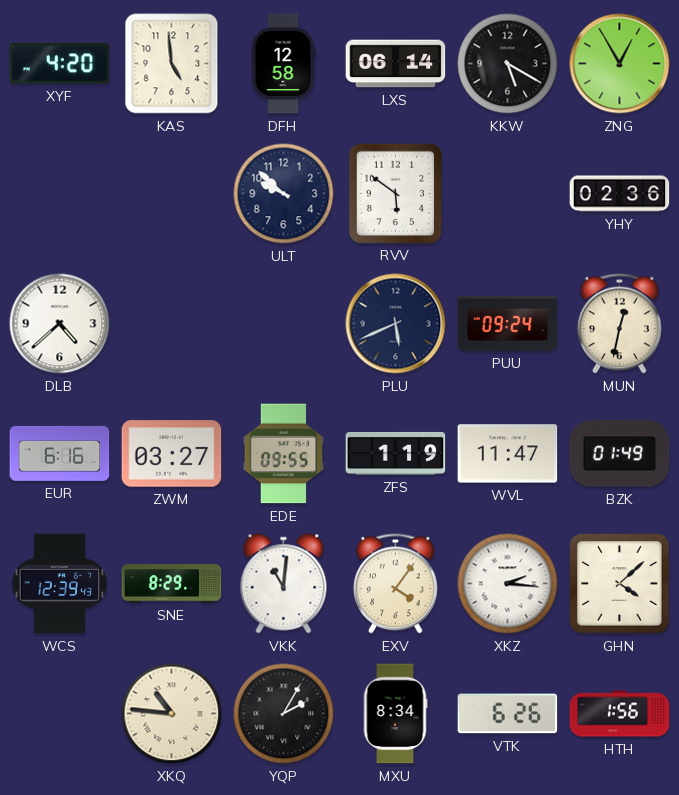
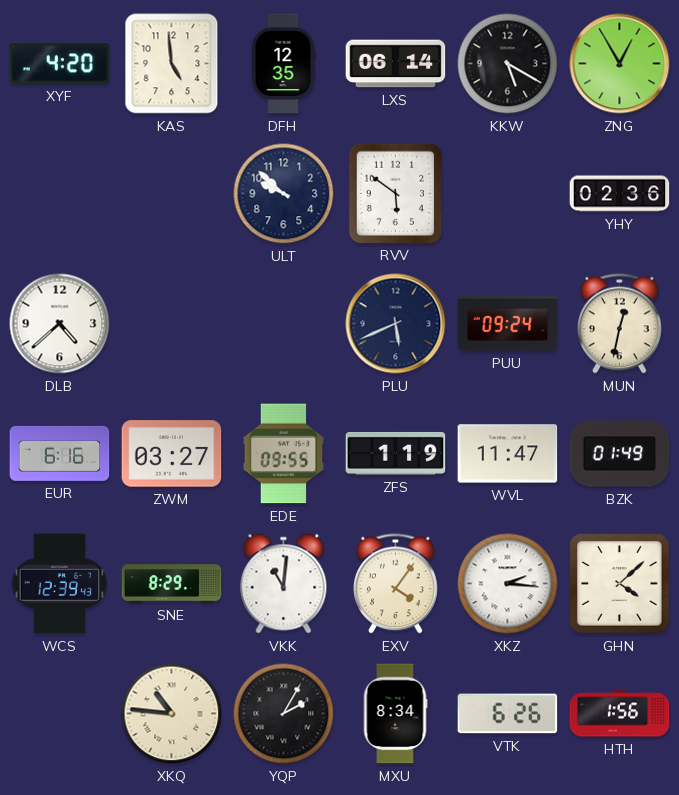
DFH: 12:58 -> 12:35
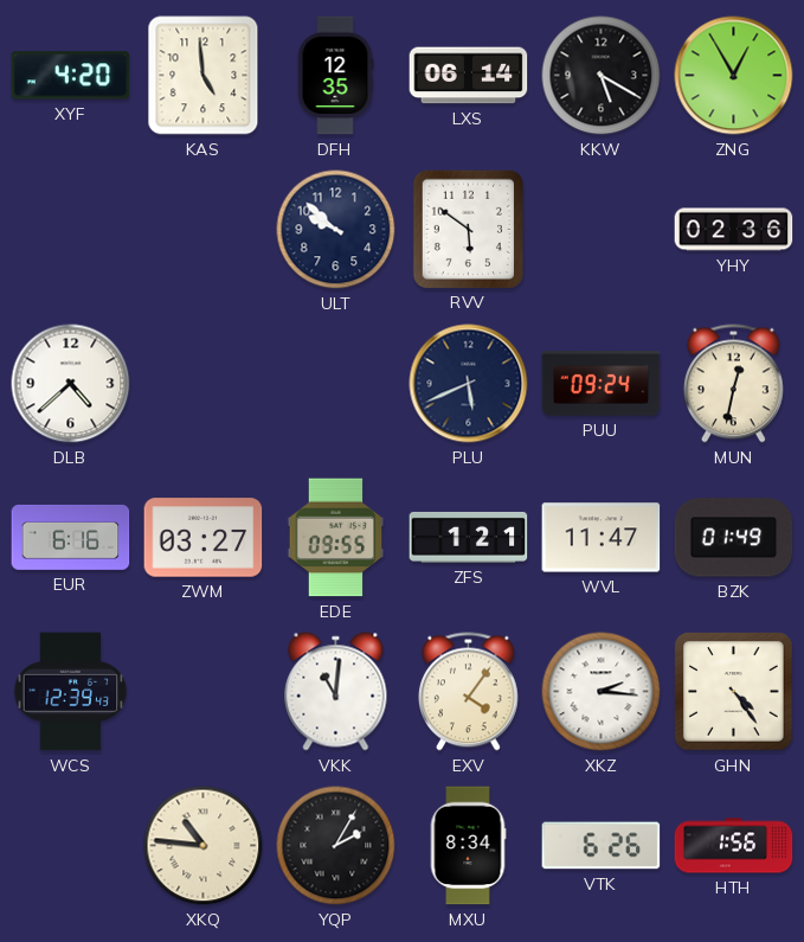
ZFS: 1:19 -> 1:21
SNE: 8:29 -> none
GHN: 4:08 -> 4:24
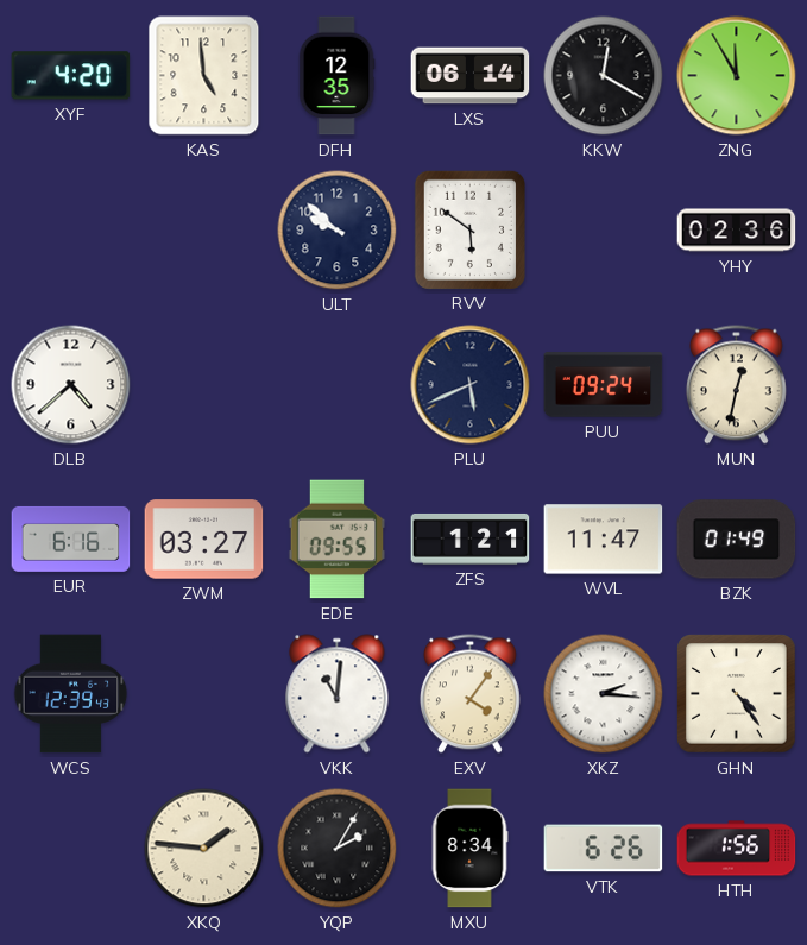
KKW: 5:20 -> 12:20
ZNG: 12:55 -> 11:55
XKQ: 10:46 -> 1:46
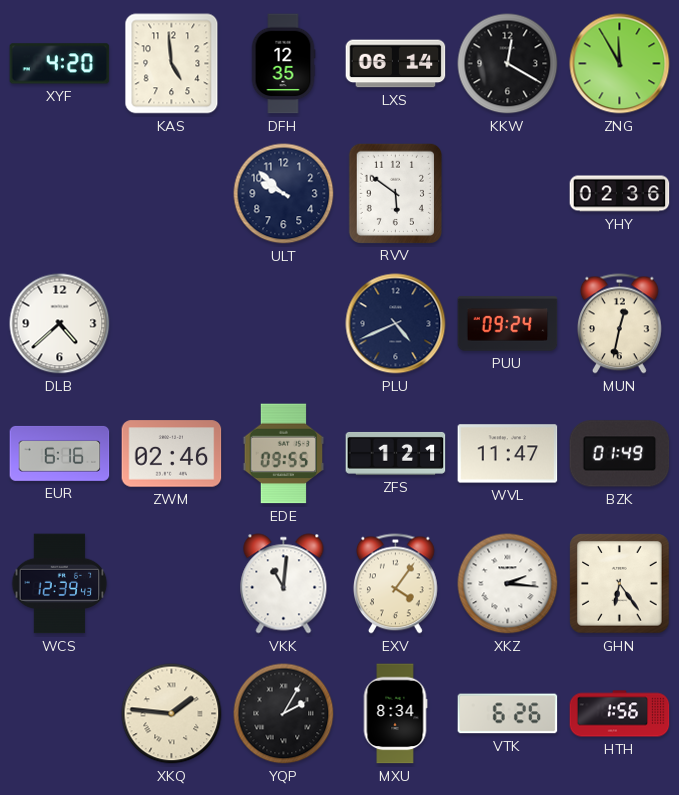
PLU: 5:41 -> 4:41
ZWM: 03:27 -> 02:46
GHN: 4:24 -> 6:24
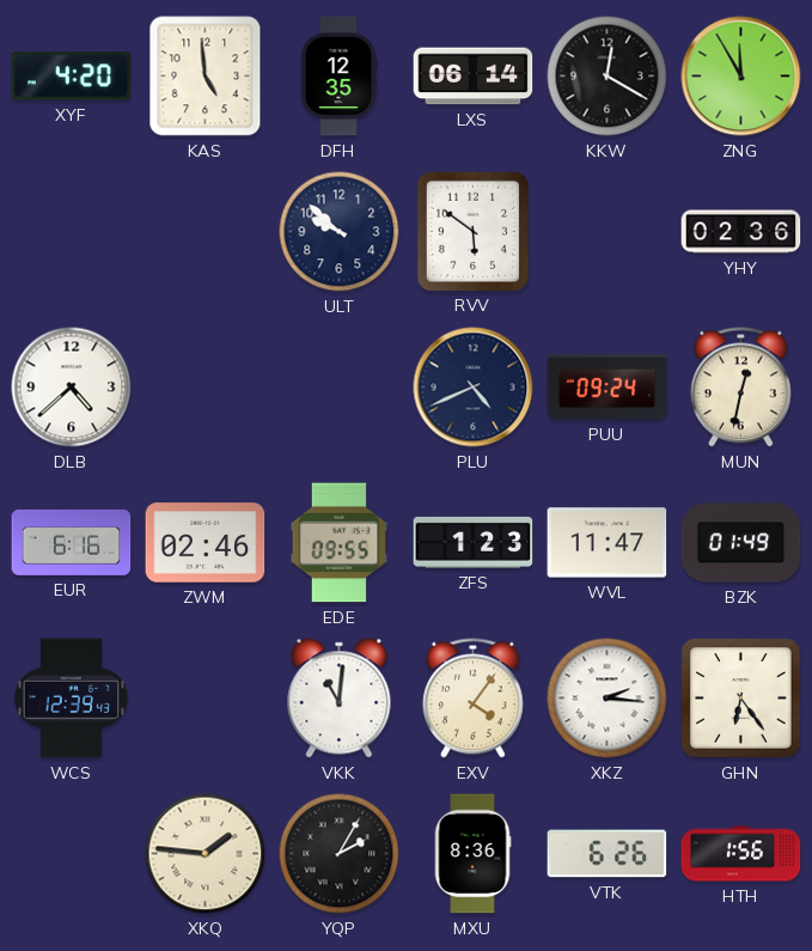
ZFS: 1:21 -> 1:23
MXU: 8:34 -> 8:36
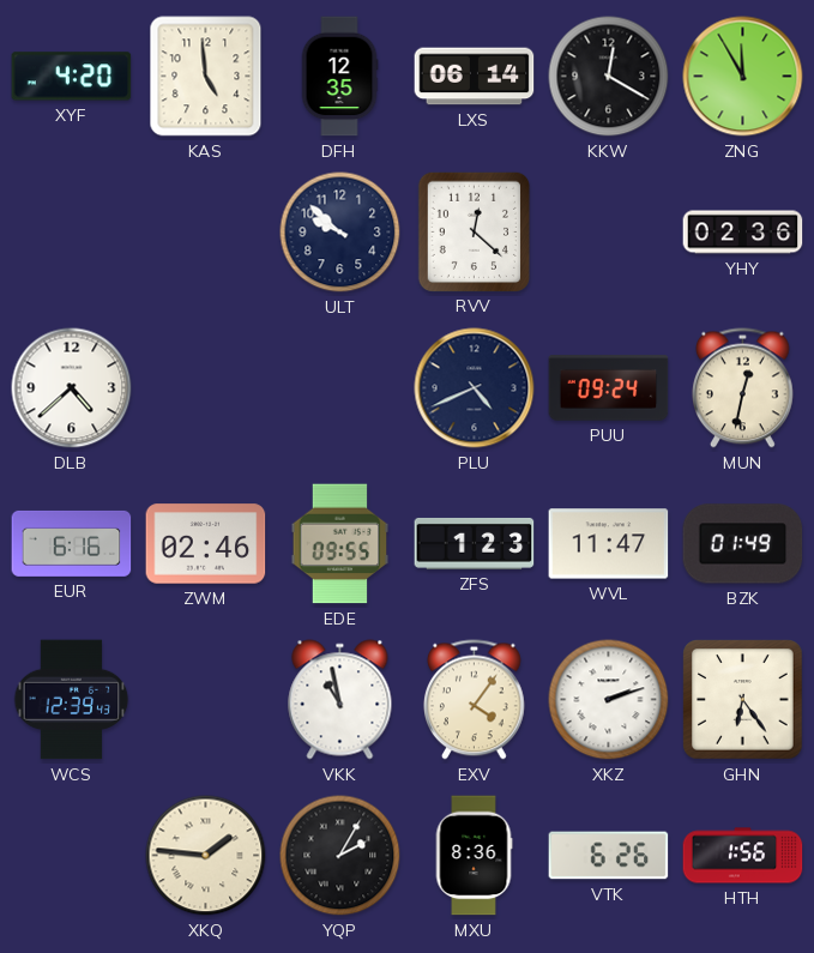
RVV: 5:51 -> 12:22
VKK: 11:01 -> 10:58
XKZ: 2:16 -> 2:12
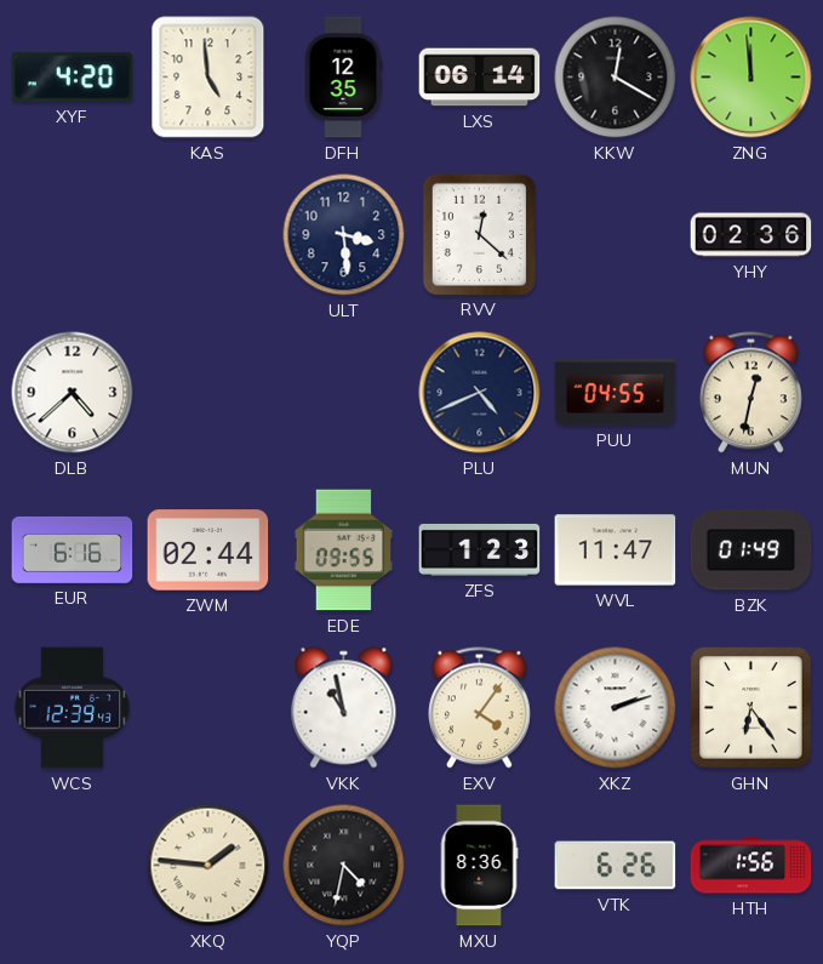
ZNG: 11:55 -> 11:59
ULT: 9:52 -> 3:29
PUU: 09:24 -> 04:55
ZWM: 02:46 -> 02:44
YQP: 2:05 -> 4:32
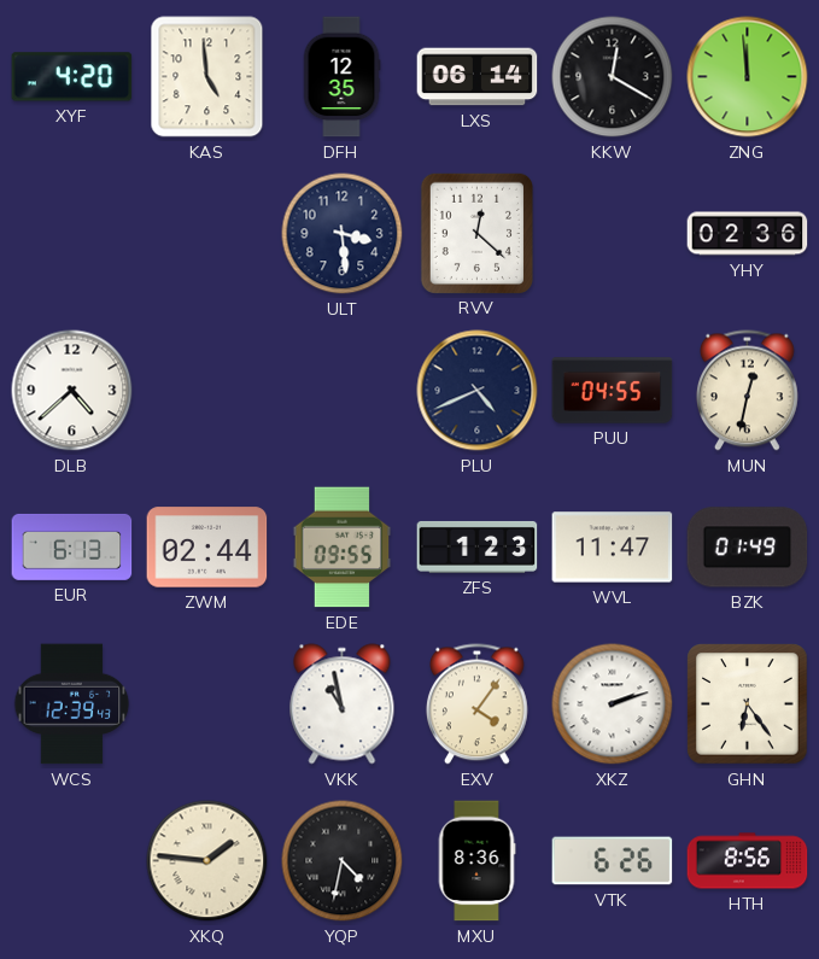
EUR: 6:16 -> 6:13
HTH: 1:56 -> 8:56
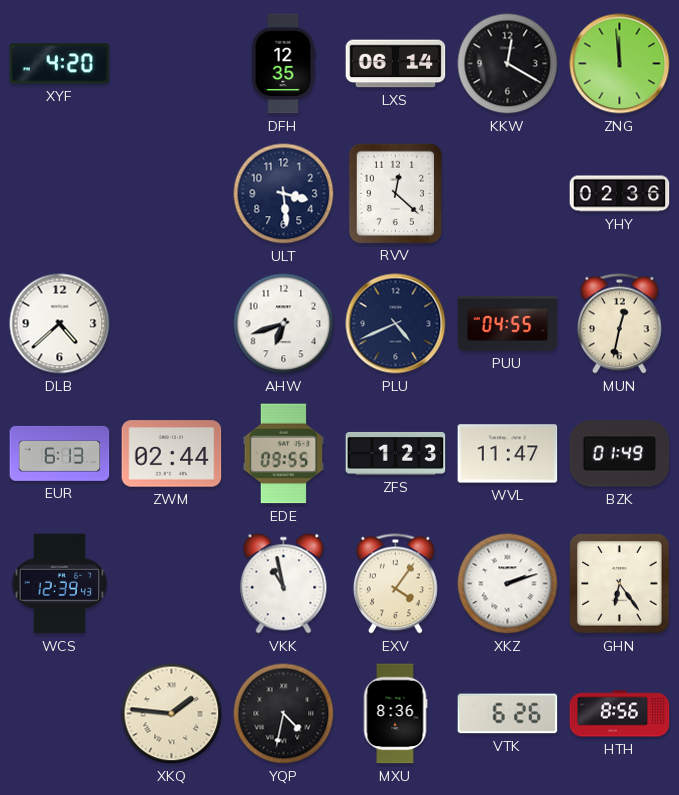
KAS: 4:59 -> none
AHW: none -> 6:42
